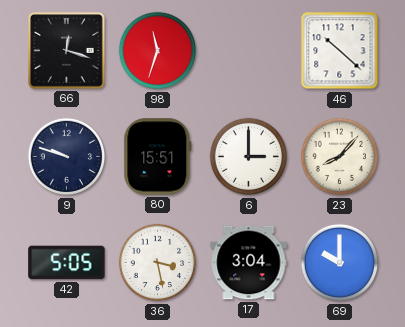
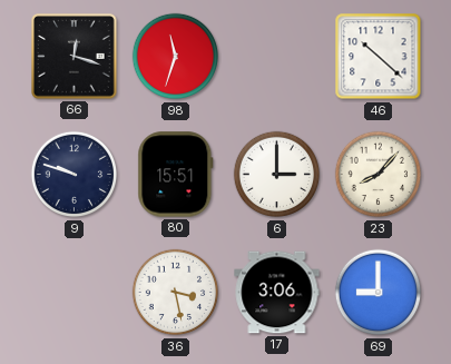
42: 5:05 -> none
17: 3:04 -> 3:06
69: 10:00 -> 9:00
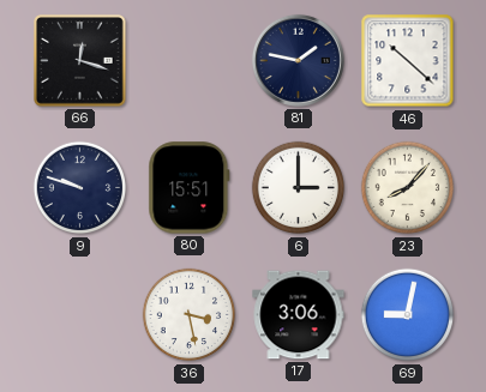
98: 11:33 -> none
81: none -> 1:47
69: 9:00 -> 9:02
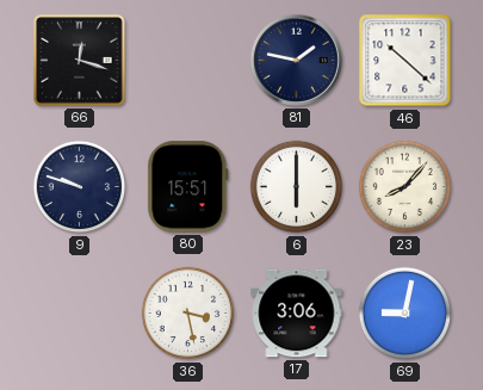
6: 3:00 -> 6:00
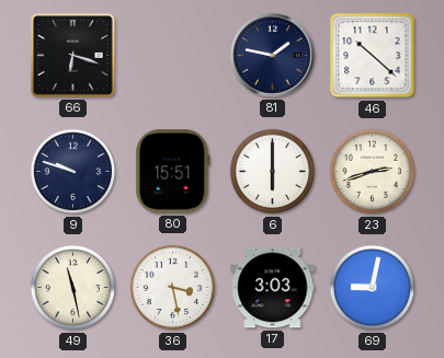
66: 12:18 -> 6:18
23: 8:07 -> 2:42
49: none -> 11:28
17: 3:06 -> 3:03
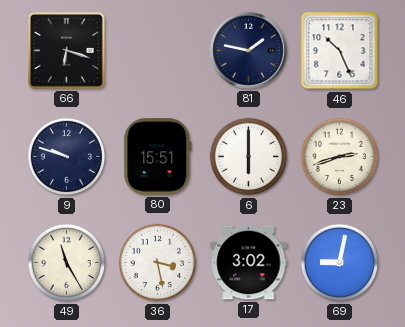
46: 10:22 -> 10:26
49: 11:28 -> 11:25
17: 3:03 -> 3:02
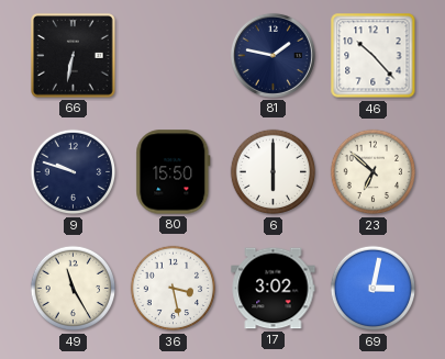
66: 6:18 -> 6:32
46: 10:26 -> 10:23
80: 15:51 -> 15:50
23: 2:42 -> 6:52
69: 9:02 -> 3:02
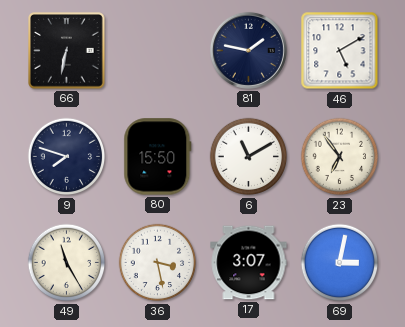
46: 10:23 -> 5:10
9: 9:48 -> 7:48
6: 6:00 -> 11:10
23: 6:52 -> 6:54
17: 3:02 -> 3:07
